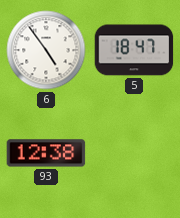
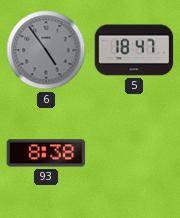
6 dial: white -> grey
93: 12:38 -> 8:38
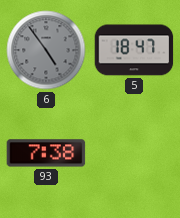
93: 8:38 -> 7:38
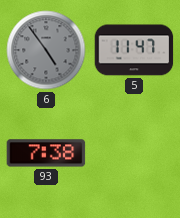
5: 18:47 -> 11:47
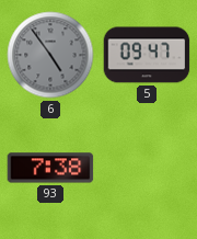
5: 11:47 -> 09:47
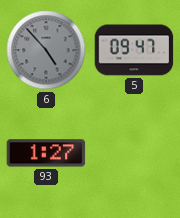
6: 4:54 -> 4:53
93: 7:38 -> 1:27
